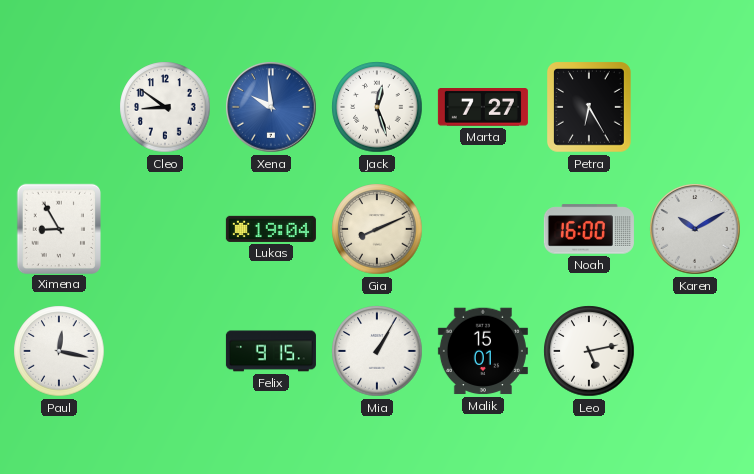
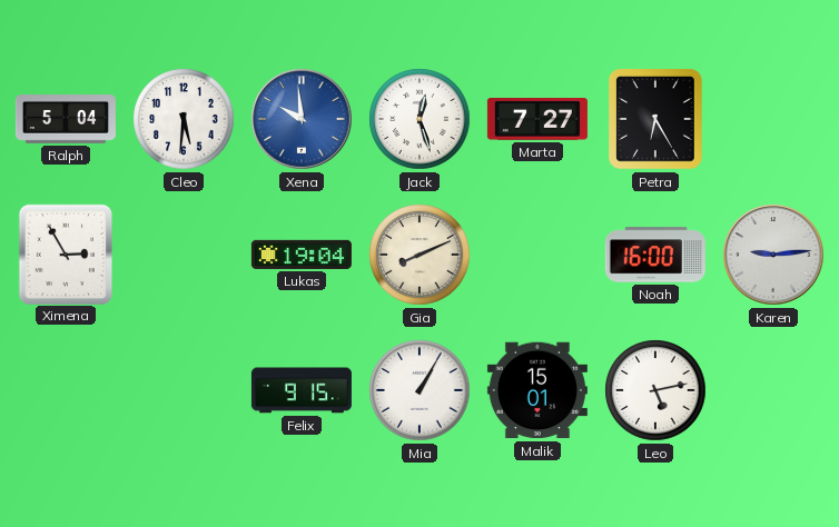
Ralph: none -> 5:04
Cleo: 8:51 -> 5:31
Ximena: 8:55 -> 2:55
Karen: 10:10 -> 9:14
Paul: 12:17 -> none
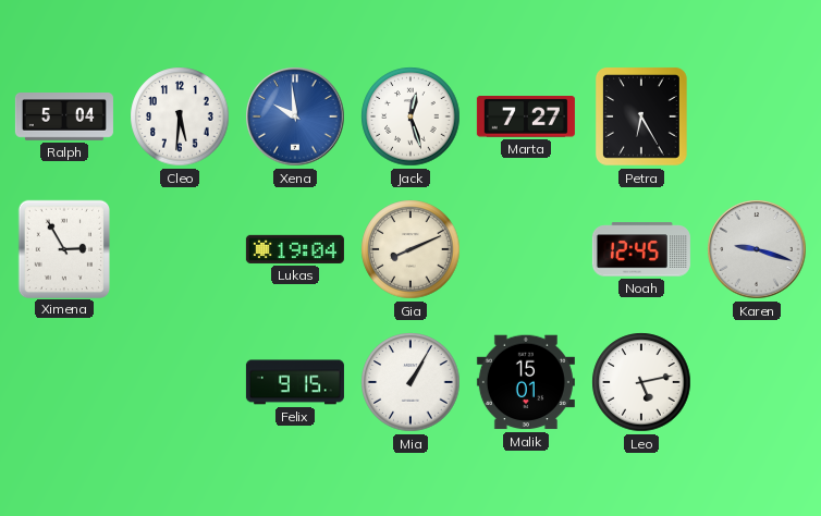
Noah: 16:00 -> 12:45
Karen: 9:14 -> 9:18
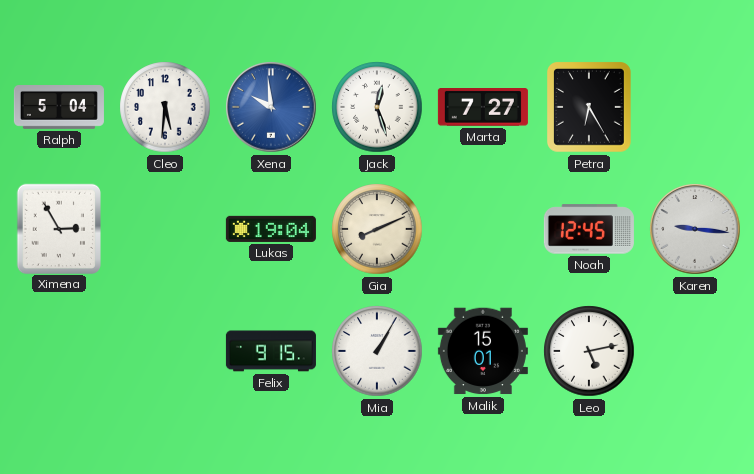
Karen: 9:18 -> 9:16
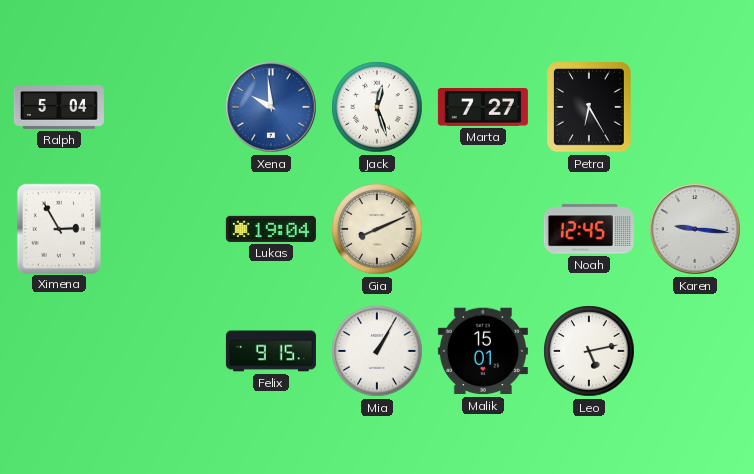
Cleo: 5:31 -> none
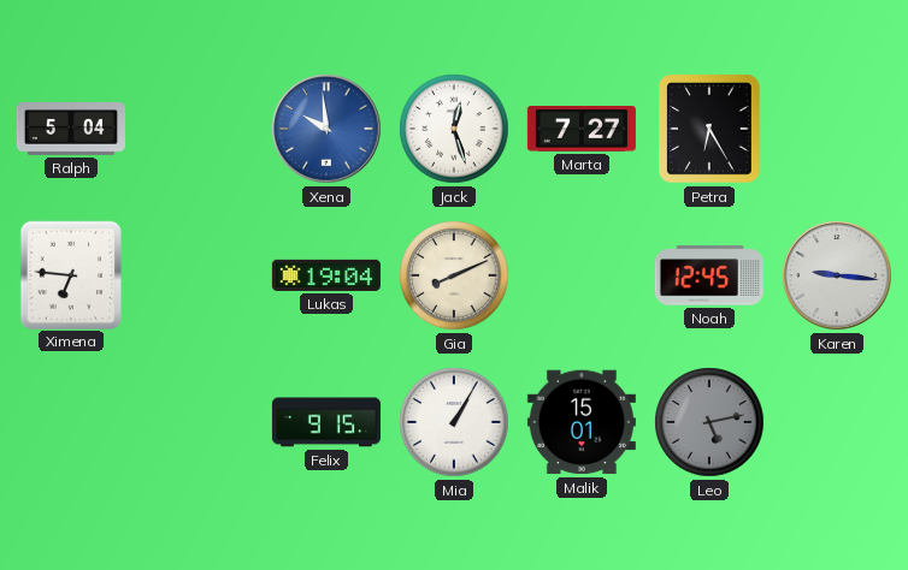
Ximena: 2:55 -> 6:46
Leo dial: white -> grey
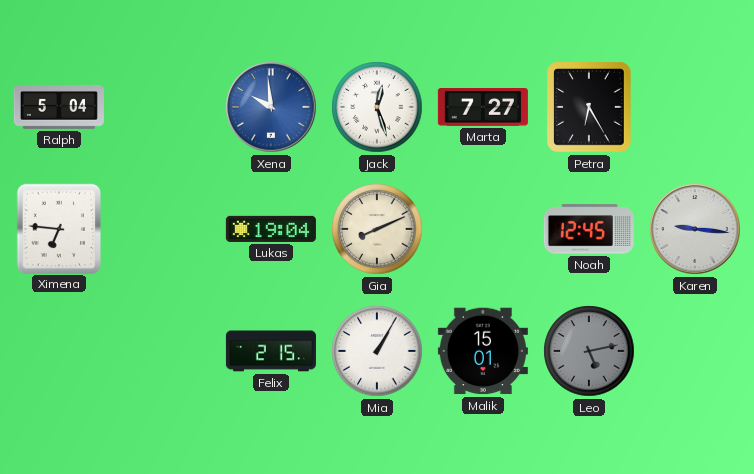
Felix: 9:15 -> 2:15
